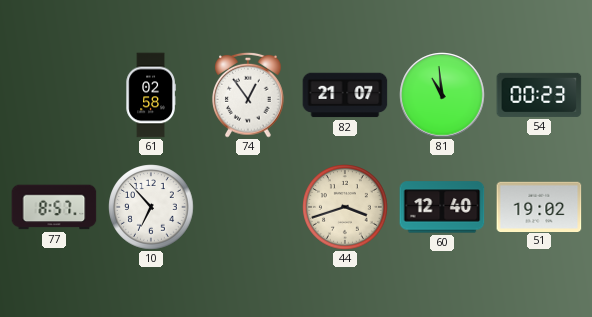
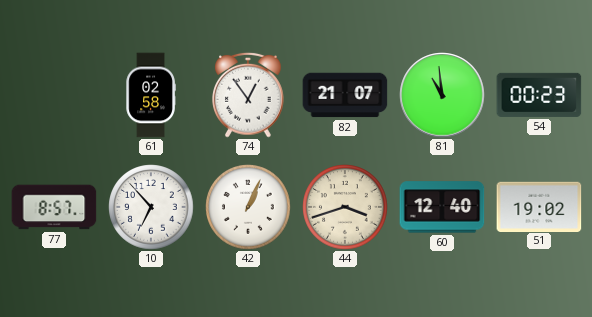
42: none -> 1:04
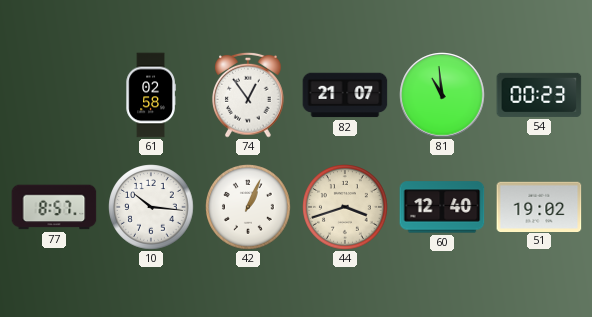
10: 6:53 -> 10:16
